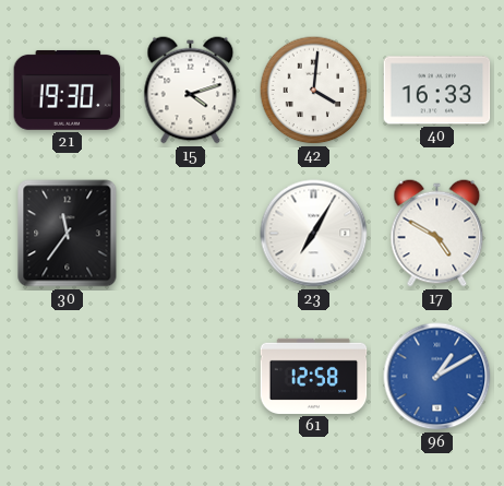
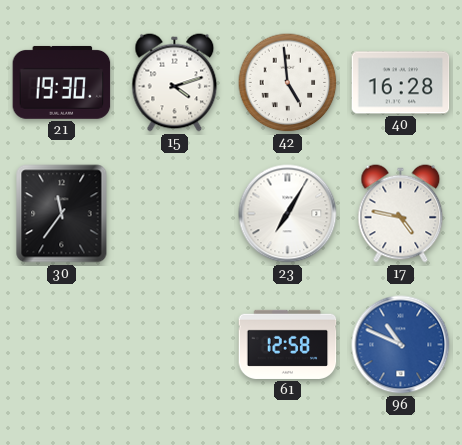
42: 4:01 -> 4:59
40: 16:33 -> 16:28
17: 4:50 -> 4:47
96: 1:10 -> 10:49
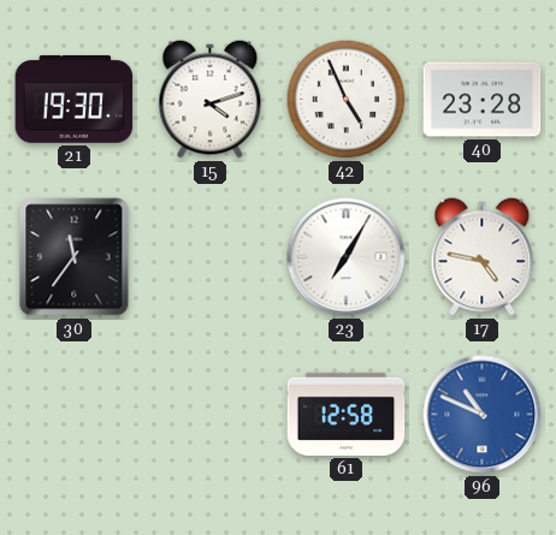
42: 4:59 -> 4:56
40: 16:28 -> 23:28
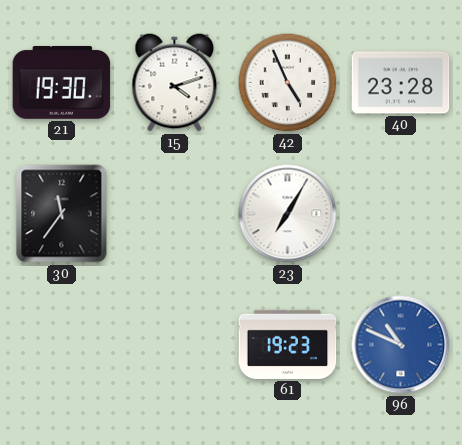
17: 4:47 -> none
61: 12:58 -> 19:23
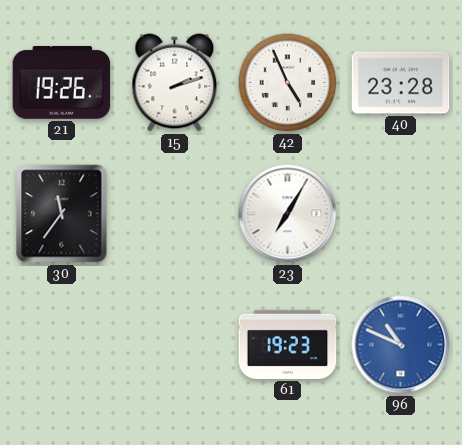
21: 19:30 -> 19:26
15: 4:12 -> 2:12
